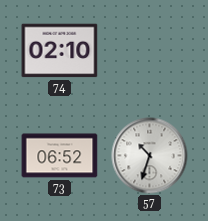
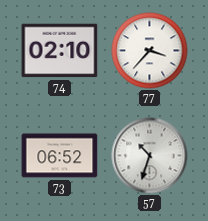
77: none -> 3:37
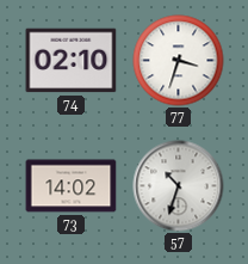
77: 3:37 -> 3:33
73: 06:52 -> 14:02
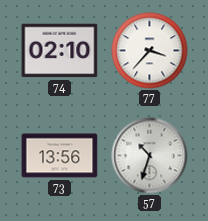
77: 3:33 -> 3:37
73: 14:02 -> 13:56
